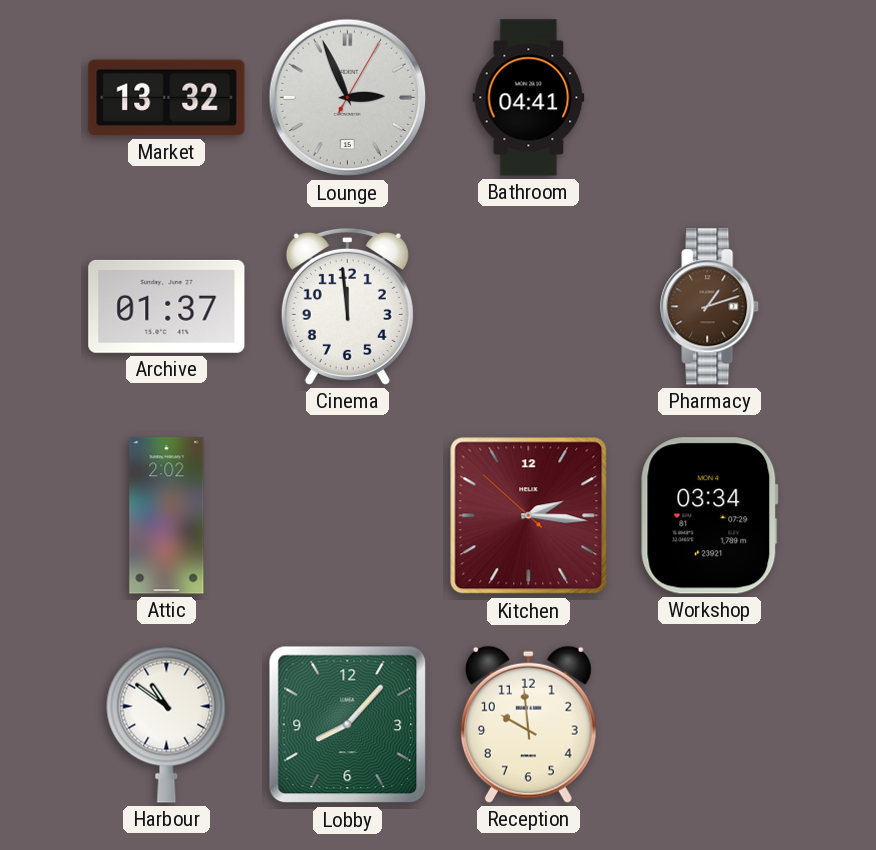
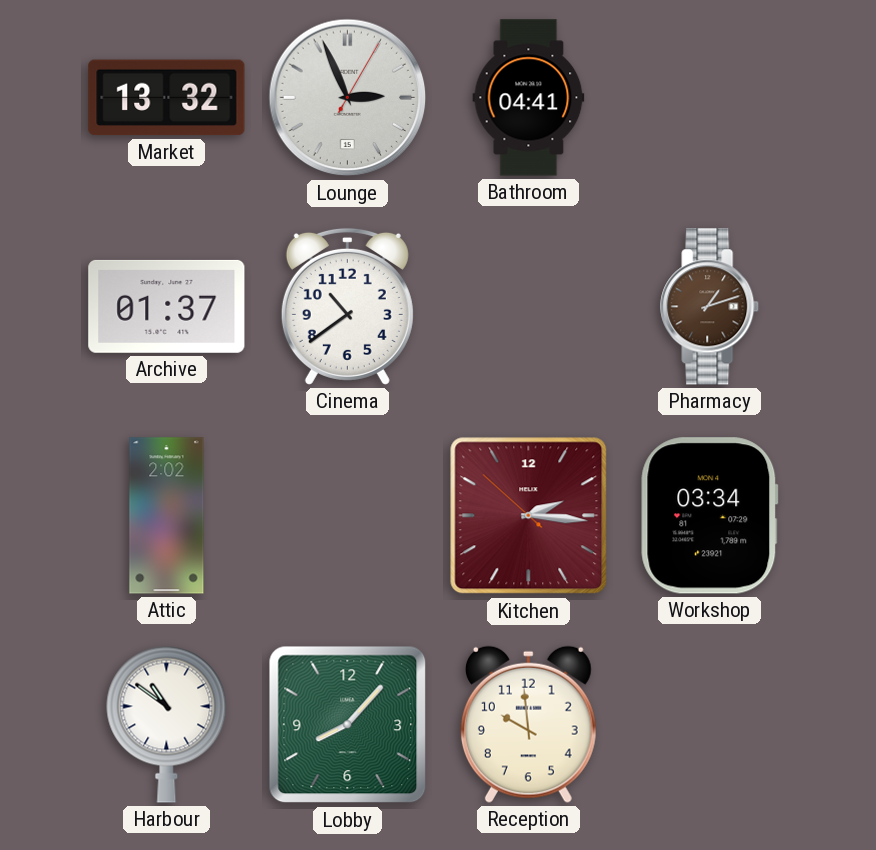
Cinema: 11:59 -> 10:39
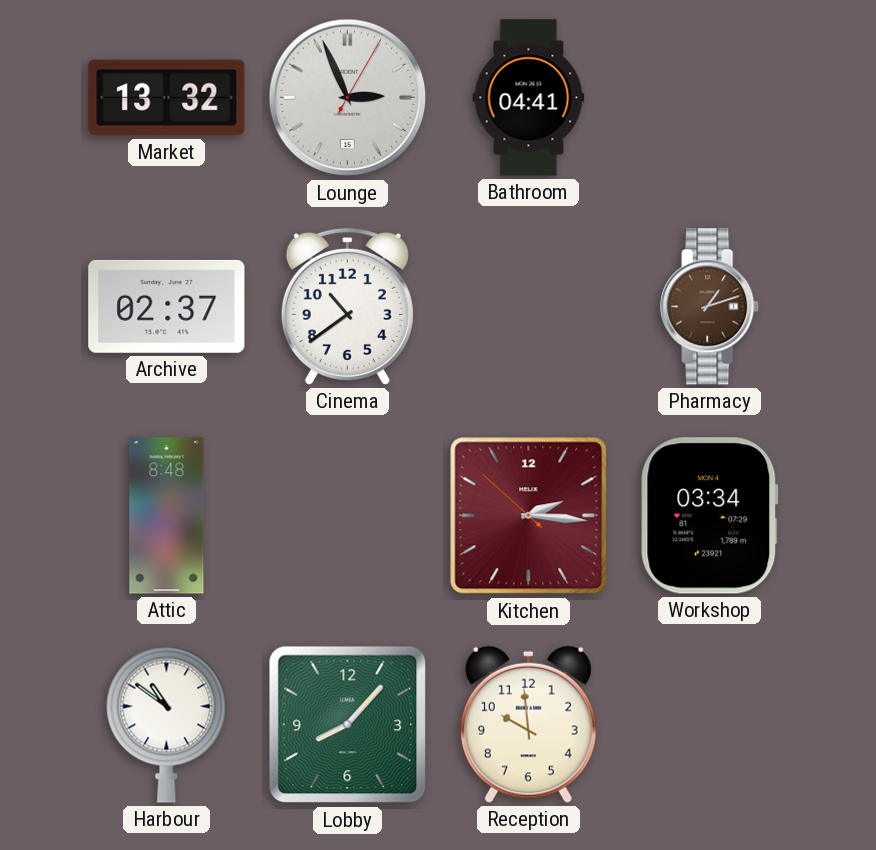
Archive: 01:37 -> 02:37
Attic: 2:02 -> 8:48
